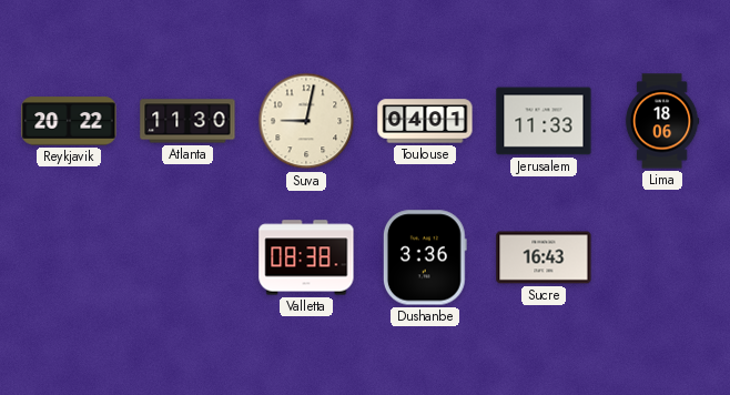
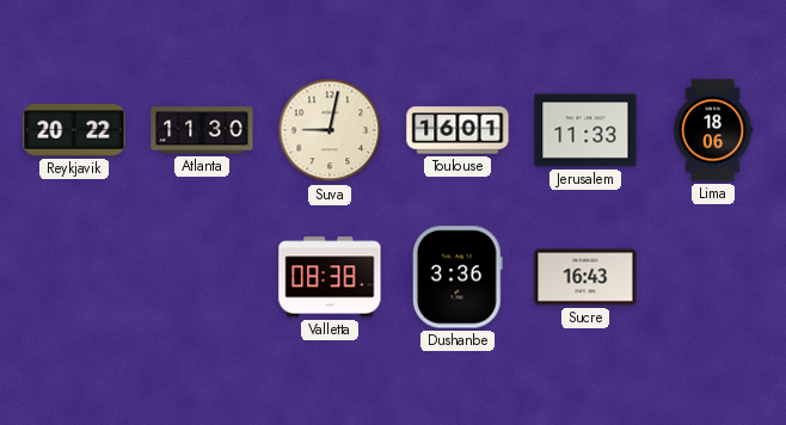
Toulouse: 04:01 -> 16:01
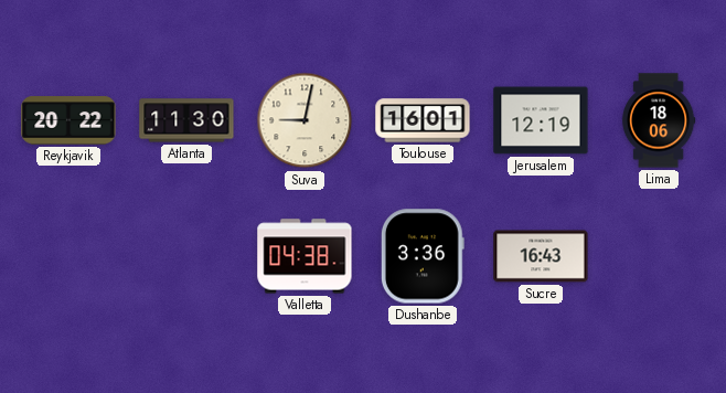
Jerusalem: 11:33 -> 12:19
Valletta: 08:38 -> 04:38
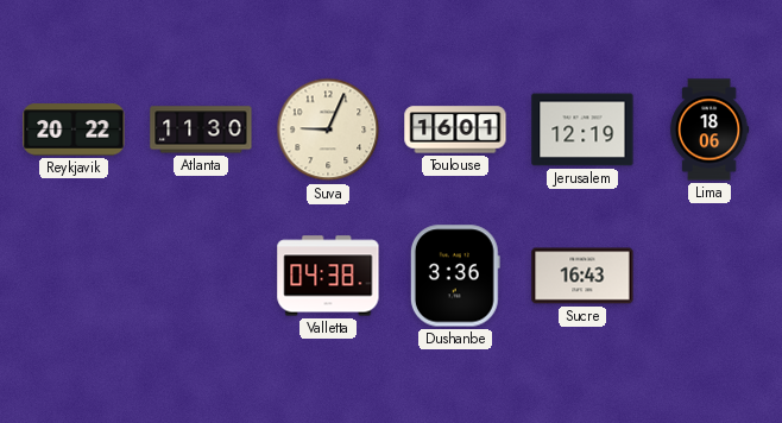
Suva: 9:02 -> 9:04
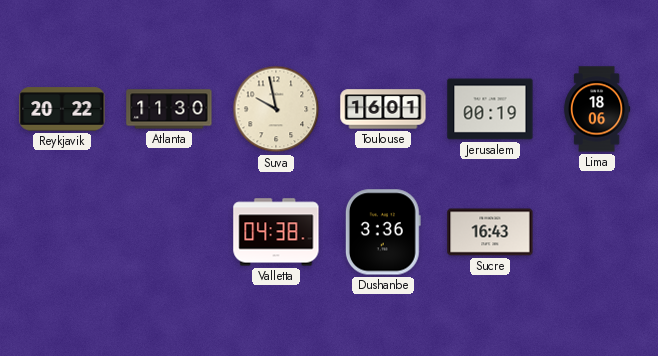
Suva: 9:04 -> 9:58
Jerusalem: 12:19 -> 00:19
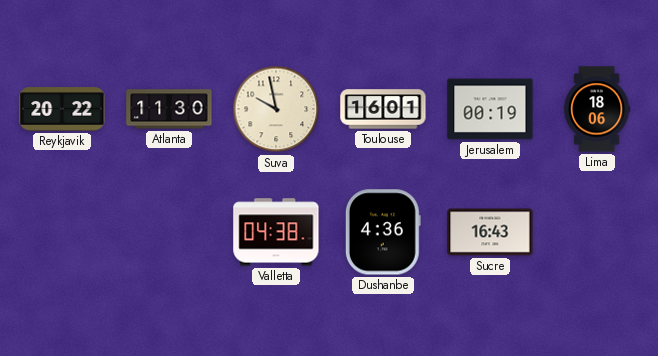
Dushanbe: 3:36 -> 4:36
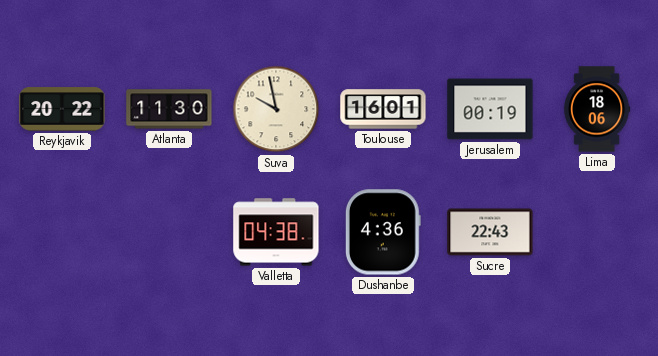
Sucre: 16:43 -> 22:43
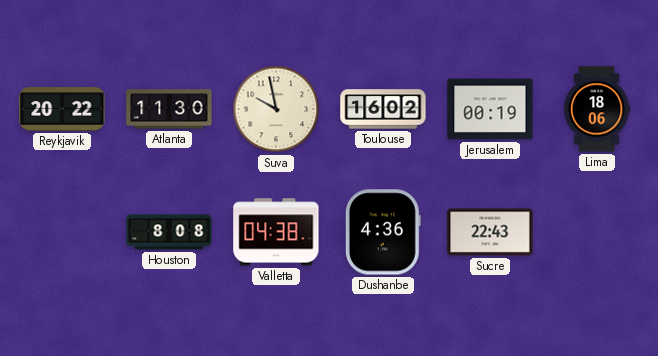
Toulouse: 16:01 -> 16:02
Houston: none -> 8:08
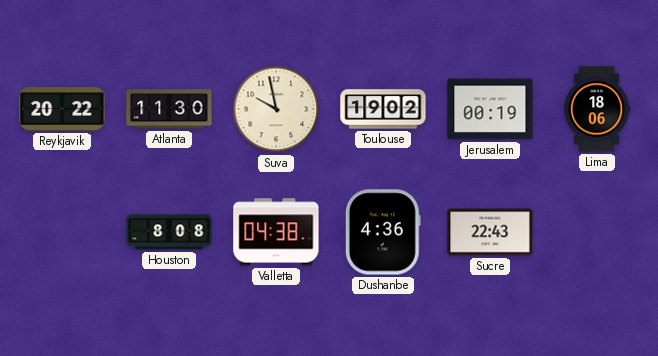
Toulouse: 16:02 -> 19:02
